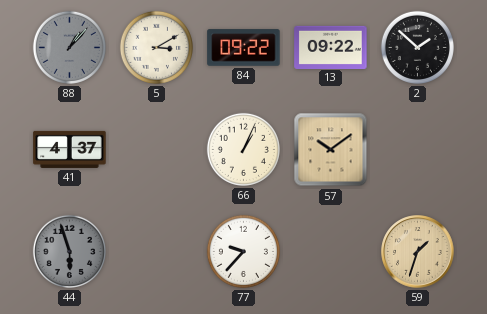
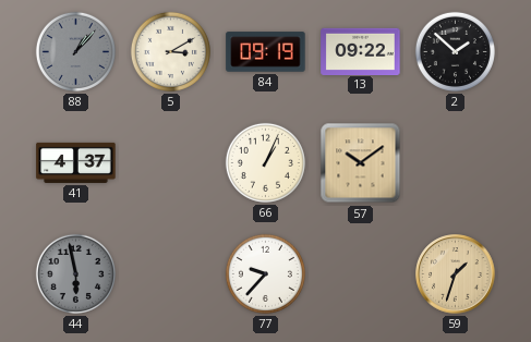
84: 09:22 -> 09:19
44: 5:57 -> 5:58
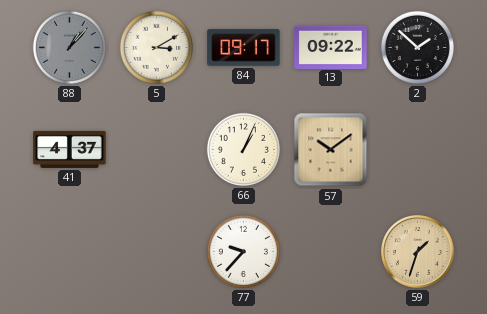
84: 09:19 -> 09:17
44: 5:58 -> none
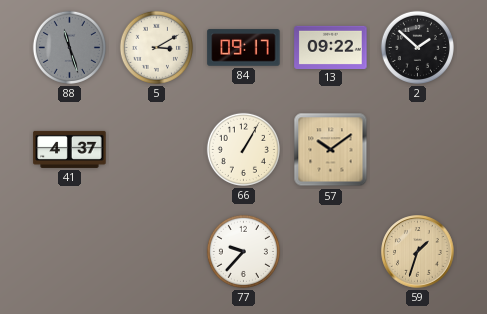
88: 1:07 -> 11:27
66: 1:04 -> 1:05
